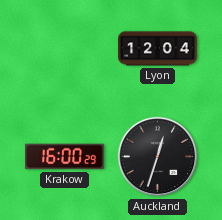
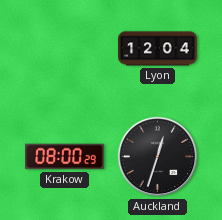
Krakow: 16:00 -> 08:00
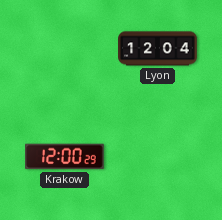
Krakow: 08:00 -> 12:00
Auckland: 12:33 -> none
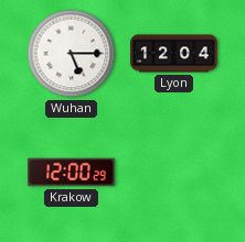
Wuhan: none -> 5:15
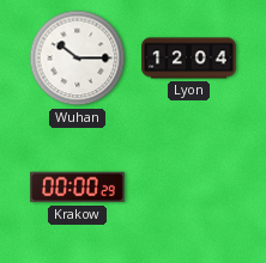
Wuhan: 5:15 -> 10:15
Krakow: 12:00 -> 00:00
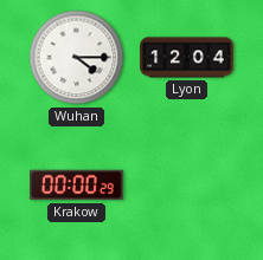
Wuhan: 10:15 -> 4:15
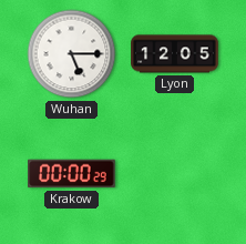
Wuhan: 4:15 -> 5:15
Lyon: 12:04 -> 12:05
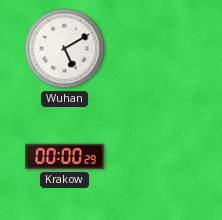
Wuhan: 5:15 -> 5:10
Lyon: 12:05 -> none
